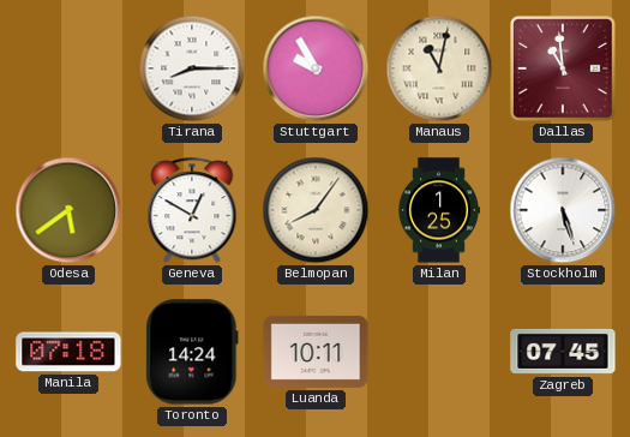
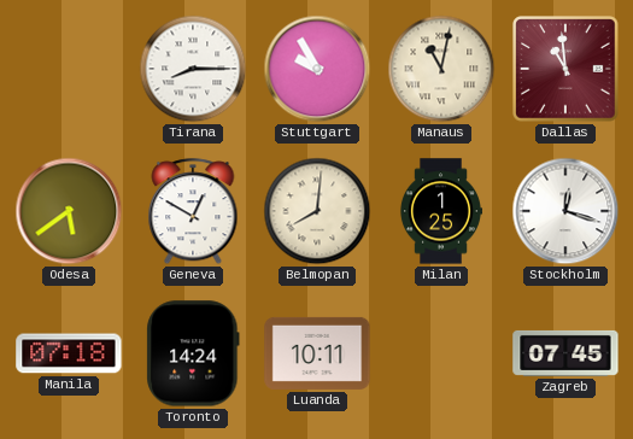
Belmopan: 8:06 -> 8:01
Stockholm: 5:27 -> 12:18
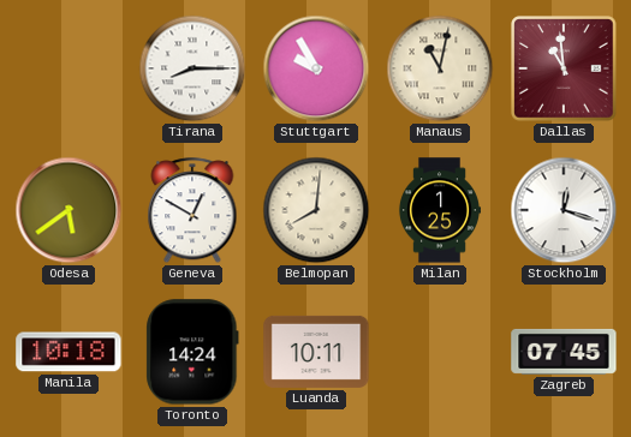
Manila: 07:18 -> 10:18
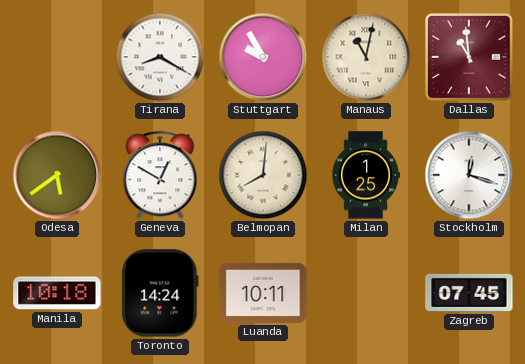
Tirana: 8:15 -> 8:20
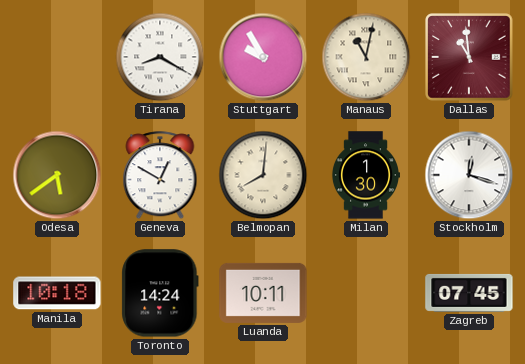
Milan: 1:25 -> 1:30
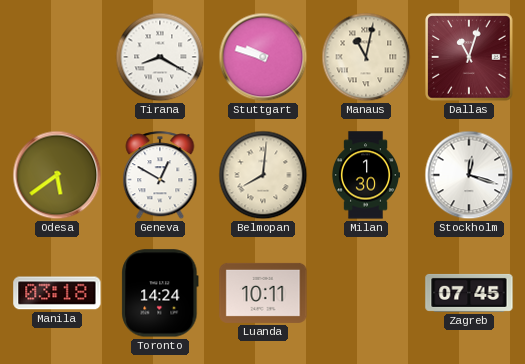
Stuttgart: 9:55 -> 9:48
Dallas: 10:59 -> 11:03
Manila: 10:18 -> 03:18
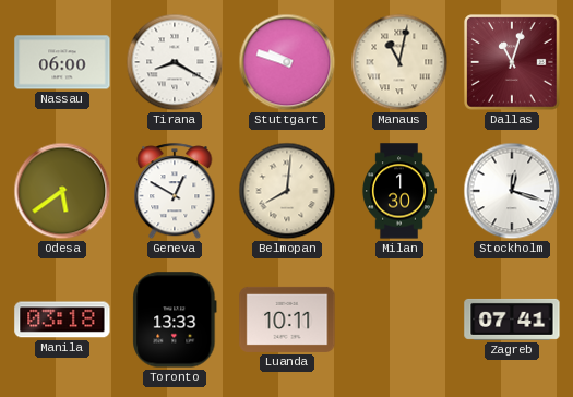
Nassau: none -> 06:00
Toronto: 14:24 -> 13:33
Zagreb: 07:45 -> 07:41
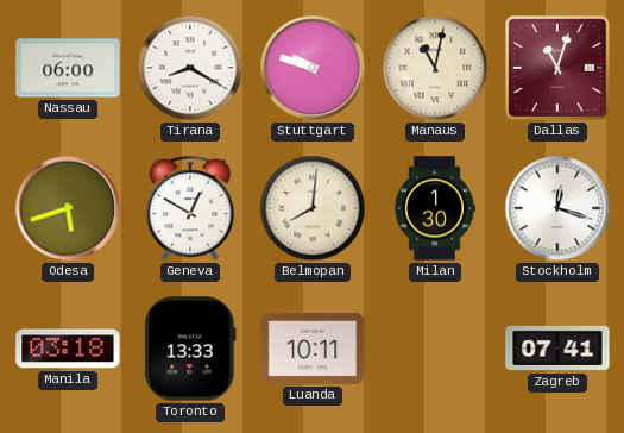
Odesa: 5:39 -> 5:42
